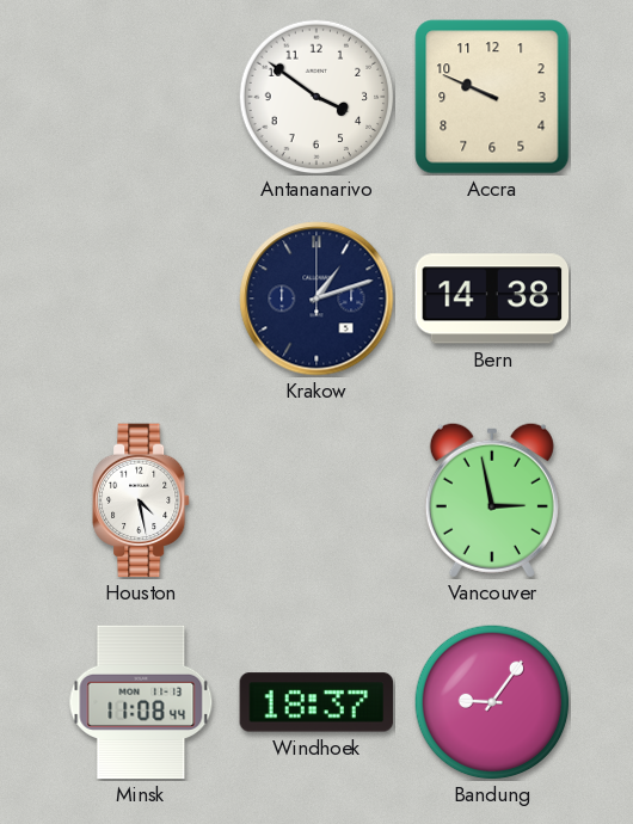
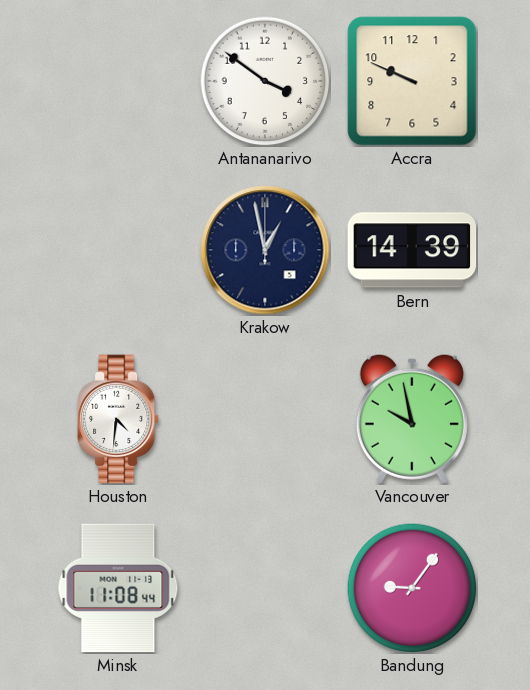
Krakow: 1:12 -> 12:58
Bern: 14:38 -> 14:39
Houston: 4:28 -> 4:31
Vancouver: 2:58 -> 9:58
Windhoek: 18:37 -> none
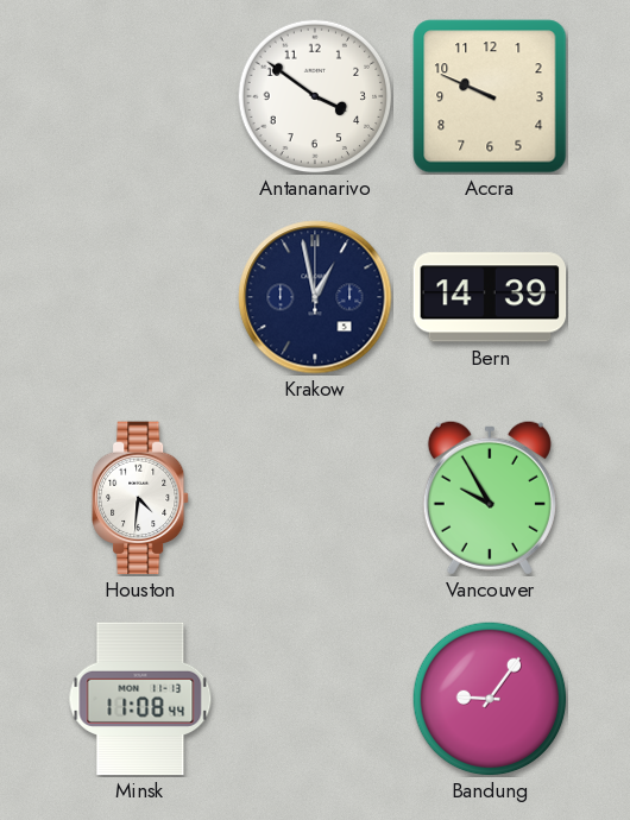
Vancouver: 9:58 -> 9:55
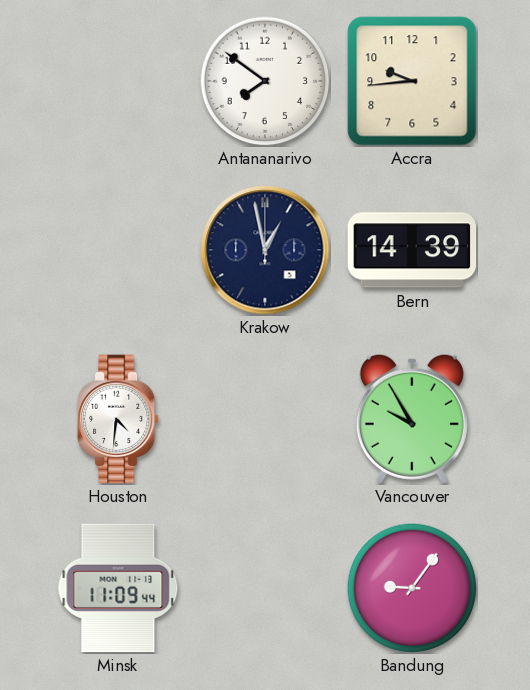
Antananarivo: 3:51 -> 7:51
Accra: 9:49 -> 9:44
Minsk: 11:08 -> 11:09
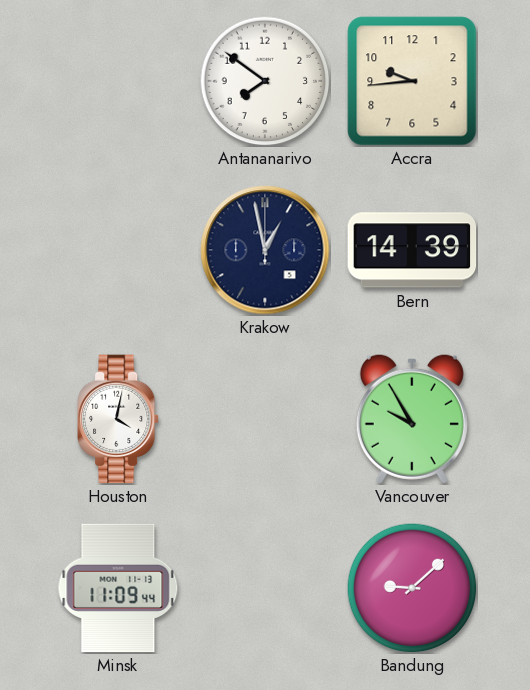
Houston: 4:31 -> 4:02
Bandung: 9:06 -> 9:08
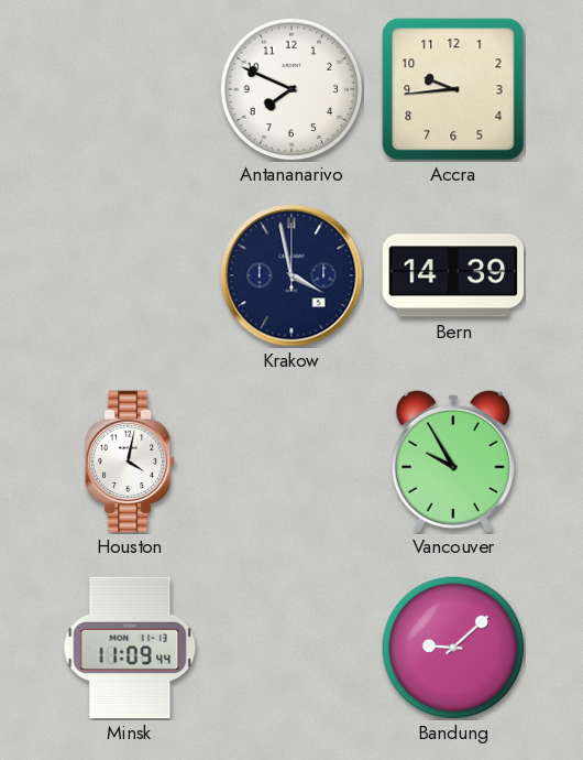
Antananarivo: 7:51 -> 7:49
Krakow: 12:58 -> 3:58
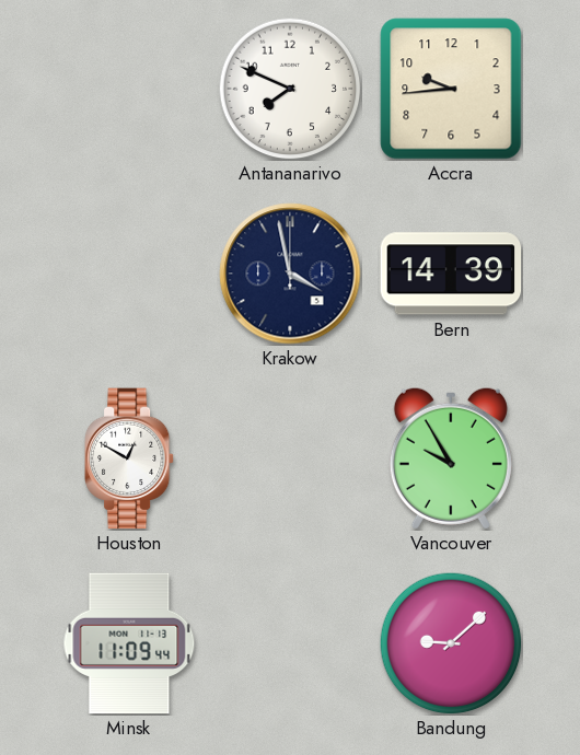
Houston: 4:02 -> 12:50
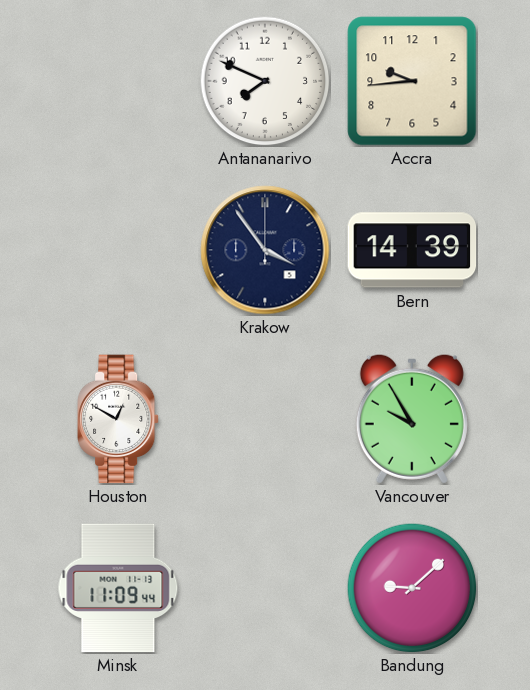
Krakow: 3:58 -> 3:54
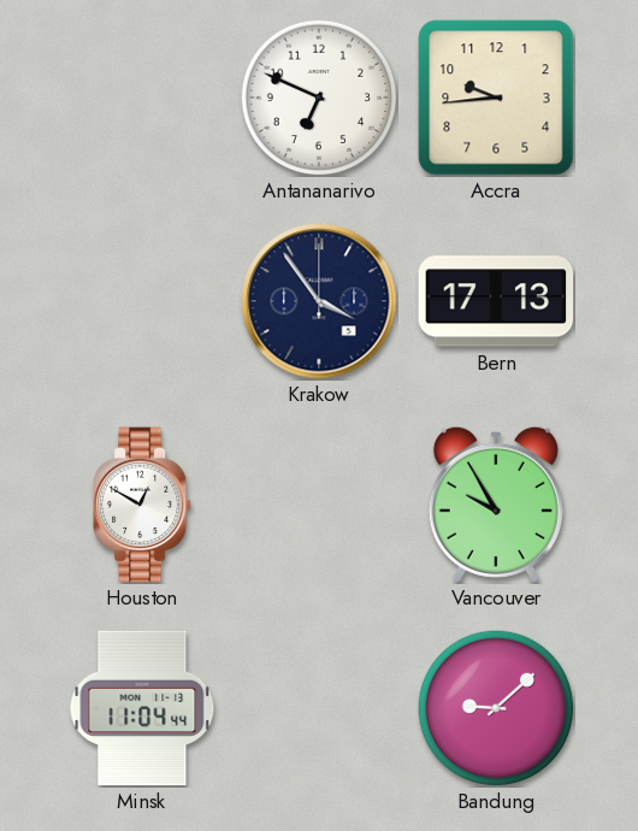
Antananarivo: 7:49 -> 6:49
Bern: 14:39 -> 17:13
Minsk: 11:09 -> 11:04
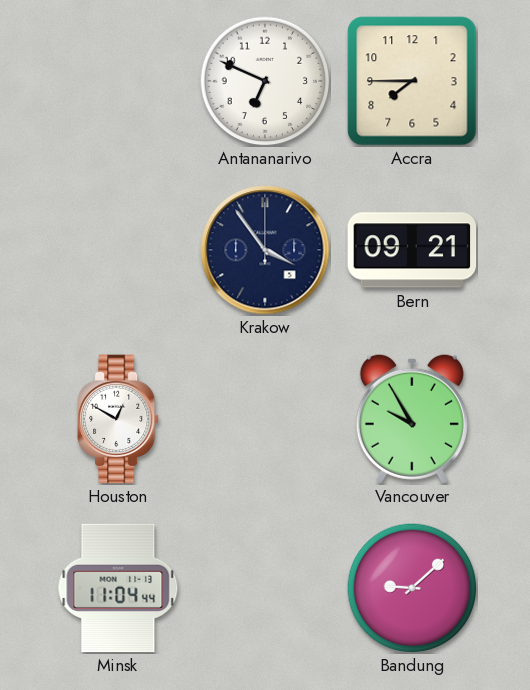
Accra: 9:44 -> 7:45
Bern: 17:13 -> 09:21
